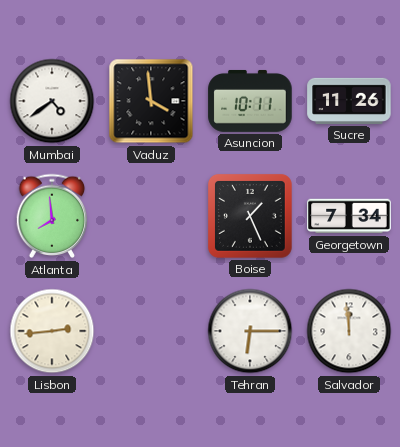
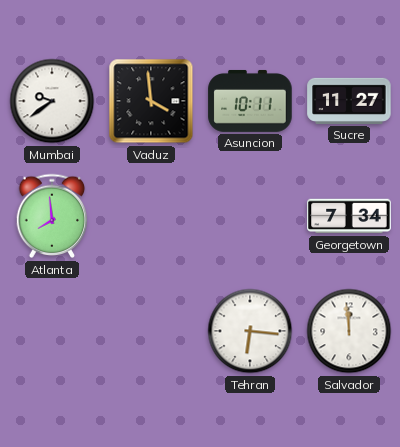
Mumbai: 4:39 -> 9:39
Sucre: 11:26 -> 11:27
Boise: 1:26 -> none
Lisbon: 2:44 -> none
Tehran: 6:15 -> 6:16
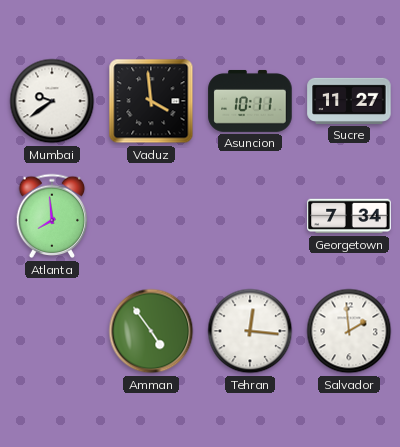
Amman: none -> 4:54
Tehran: 6:16 -> 12:16
Salvador: 11:59 -> 1:59
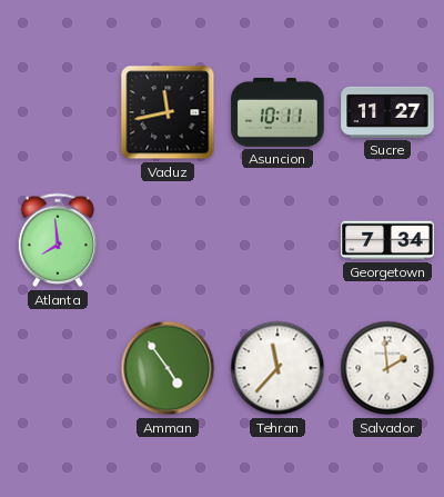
Mumbai: 9:39 -> none
Vaduz: 3:59 -> 11:43
Tehran: 12:16 -> 11:37
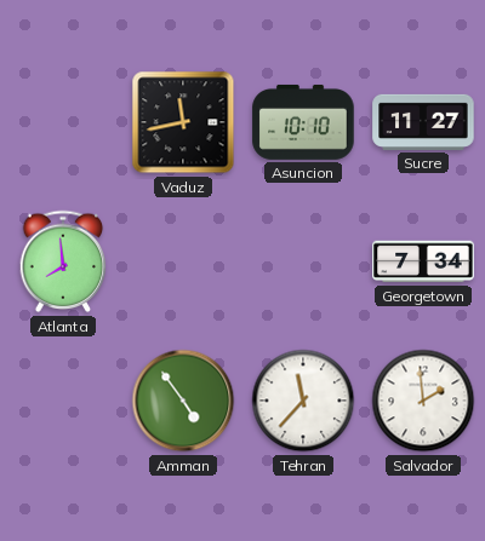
Asuncion: 10:11 -> 10:10
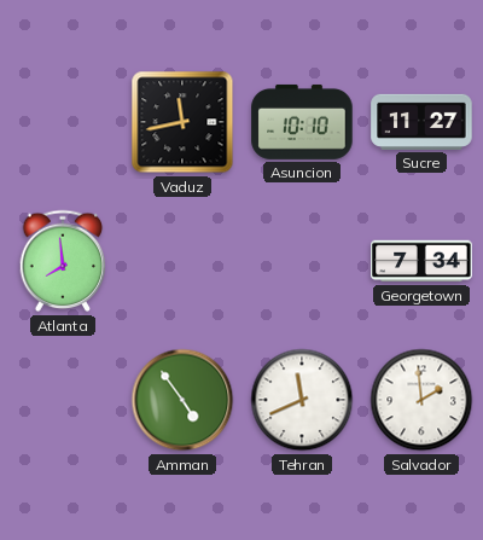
Tehran: 11:37 -> 11:41
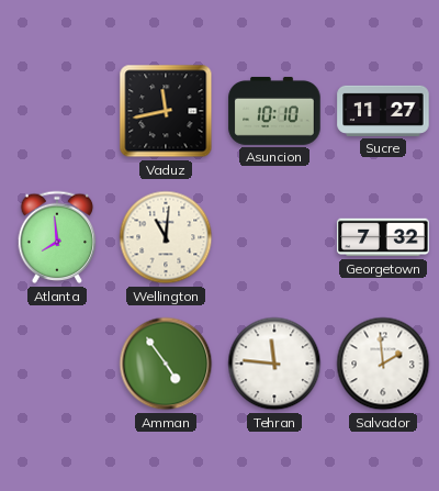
Wellington: none -> 11:01
Georgetown: 7:34 -> 7:32
Tehran: 11:41 -> 11:46
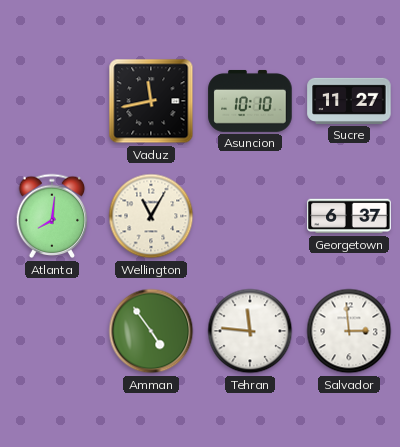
Atlanta: 7:59 -> 8:01
Wellington: 11:01 -> 11:05
Georgetown: 7:32 -> 6:37
Salvador: 1:59 -> 2:59
